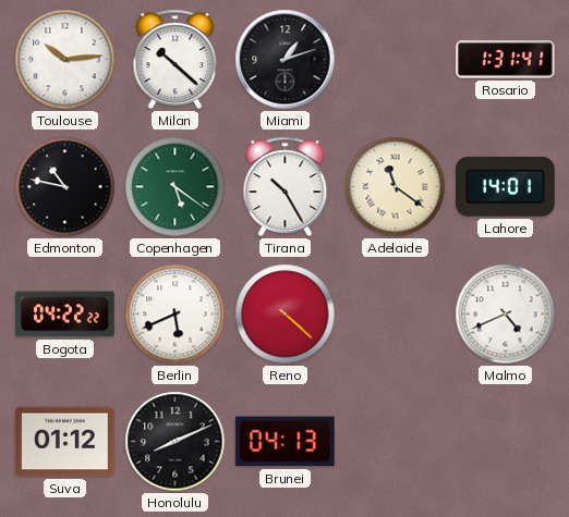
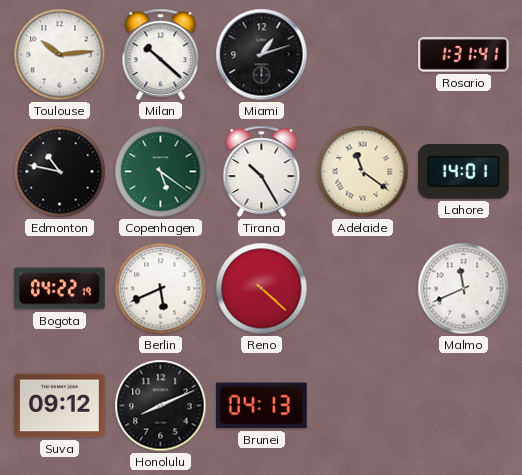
Bogota: 04:22:22 -> 04:22:19
Malmo: 4:41 -> 11:41
Suva: 01:12 -> 09:12
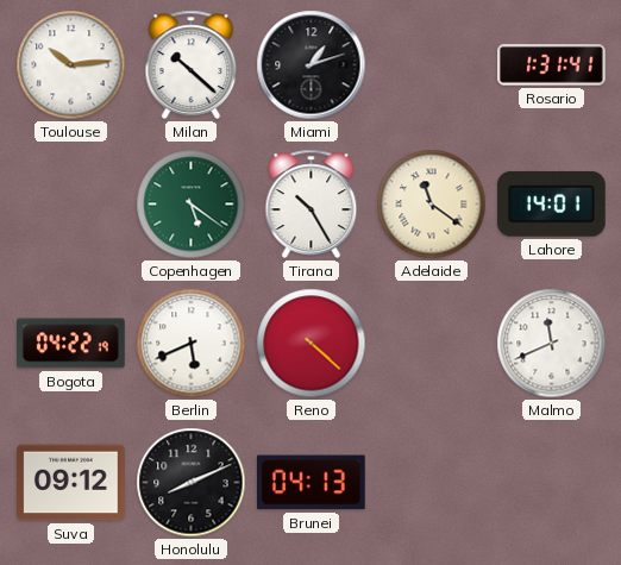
Edmonton: 10:47 -> none
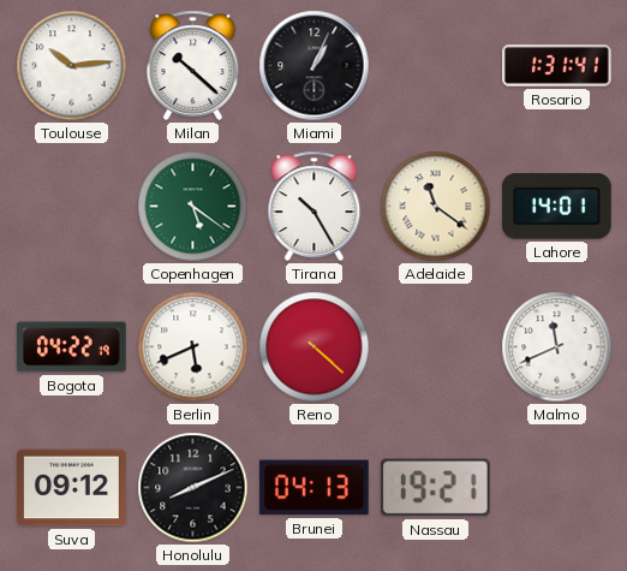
Miami: 1:12 -> 1:04
Nassau: none -> 19:21
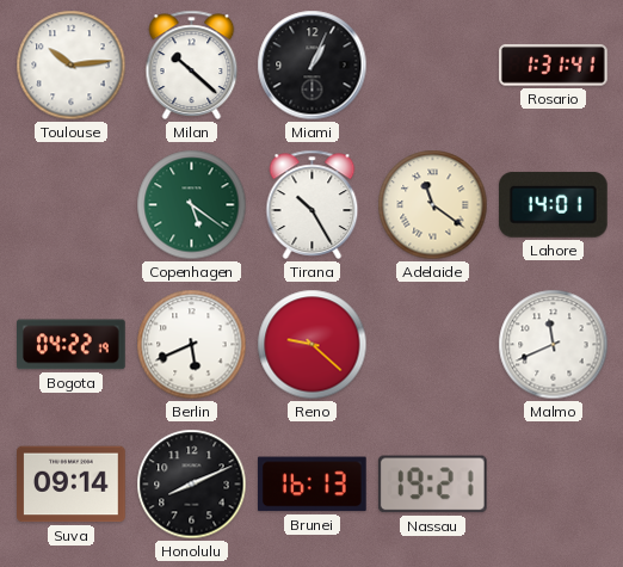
Reno: 4:22 -> 9:22
Suva: 09:12 -> 09:14
Brunei: 04:13 -> 16:13
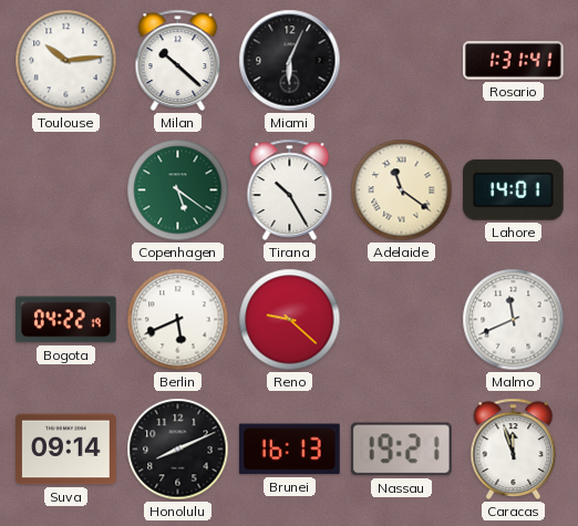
Miami: 1:04 -> 6:04
Caracas: none -> 11:57
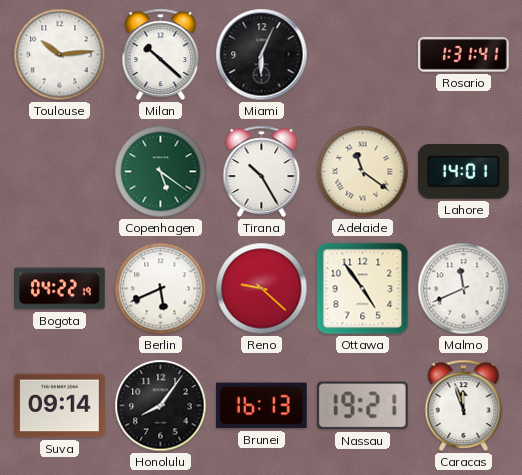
Ottawa: none -> 4:54
Honolulu: 8:11 -> 8:06
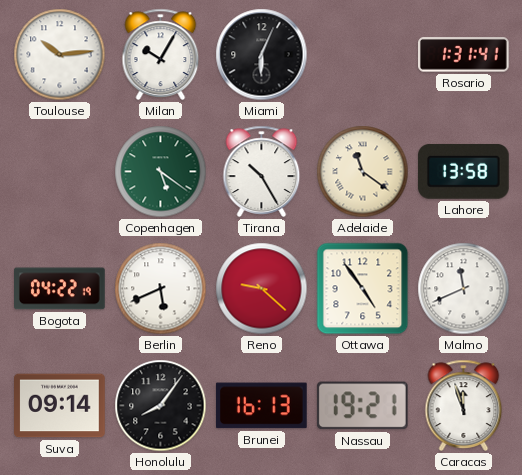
Milan: 10:22 -> 10:05
Lahore: 14:01 -> 13:58
